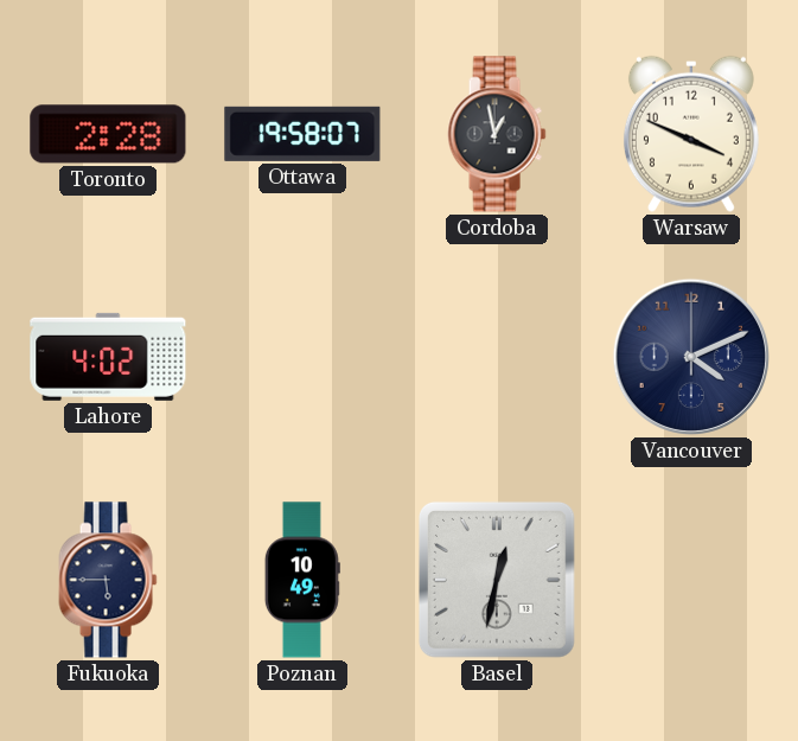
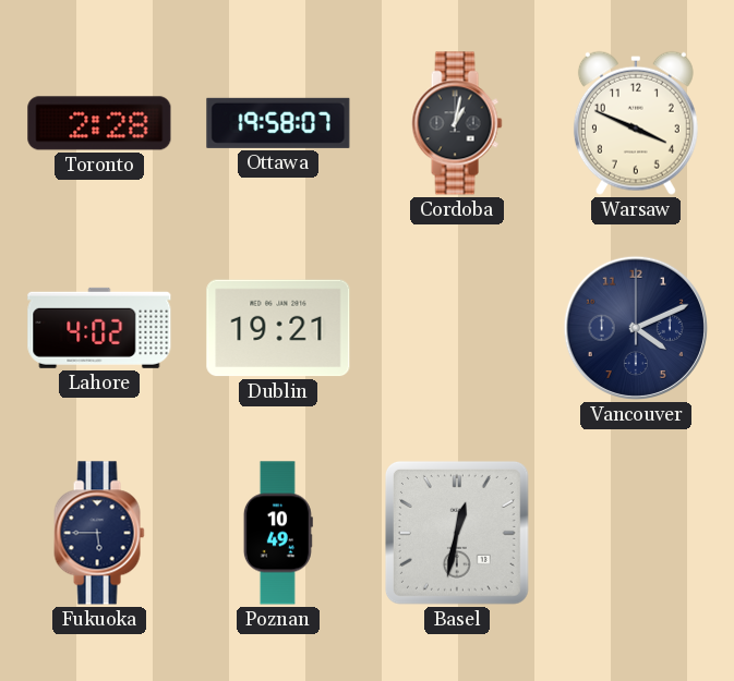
Cordoba: 12:58 -> 1:02
Dublin: none -> 19:21
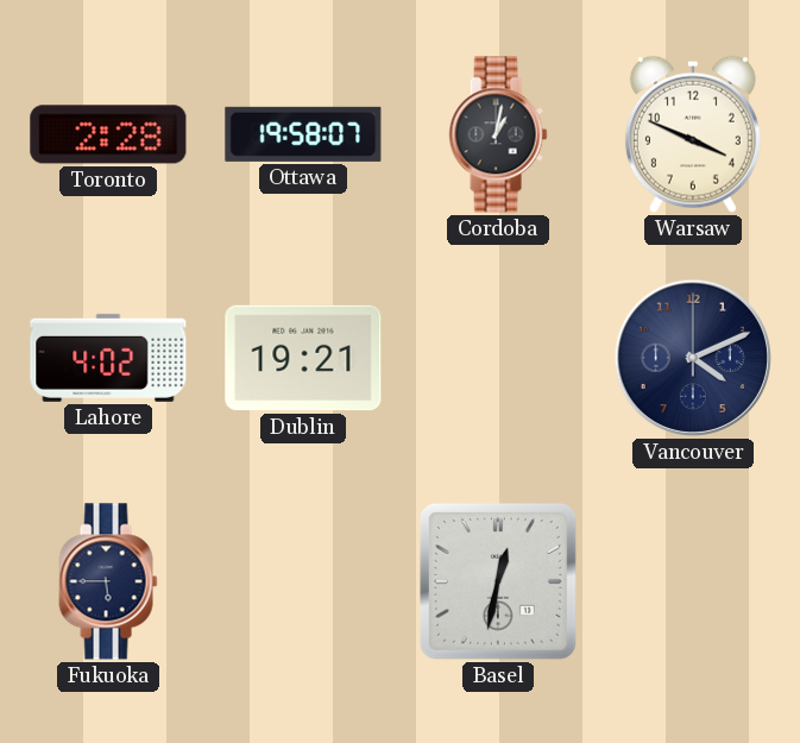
Poznan: 10:49 -> none
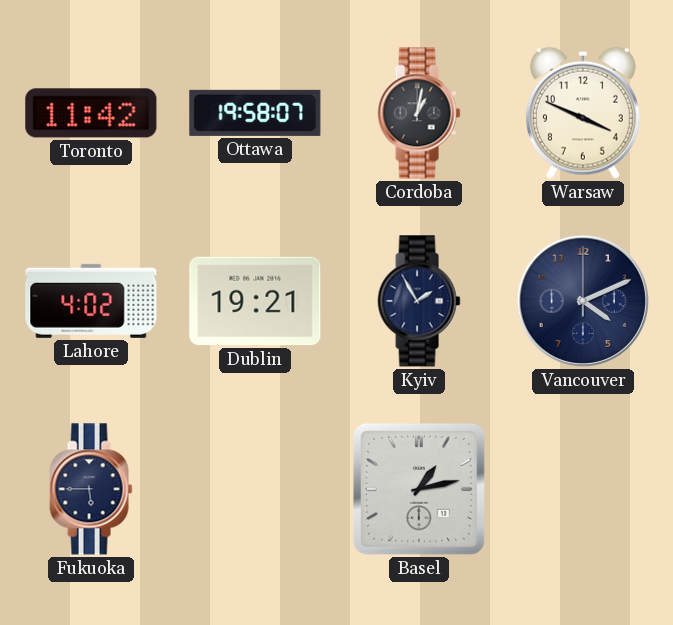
Toronto: 2:28 -> 11:42
Kyiv: none -> 1:55
Basel: 12:32 -> 1:13
